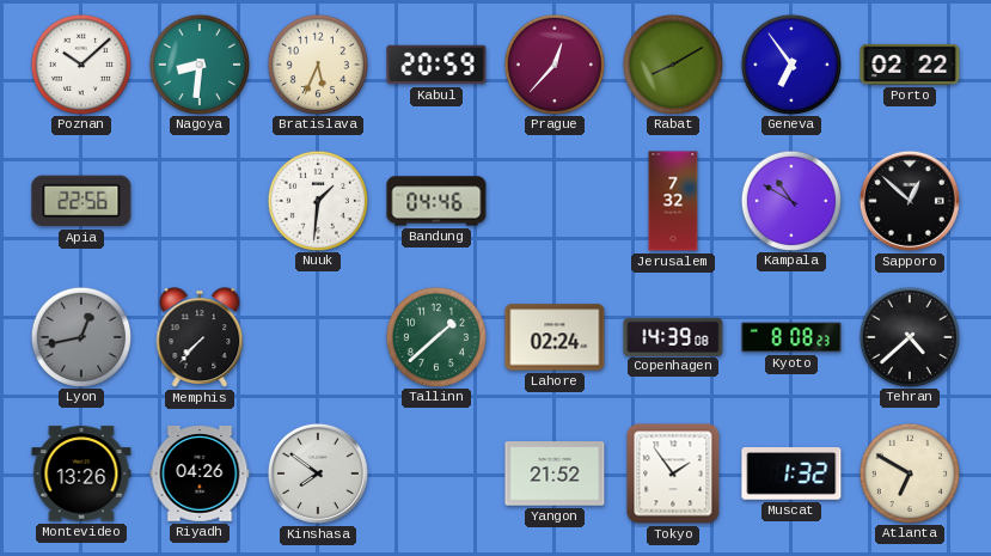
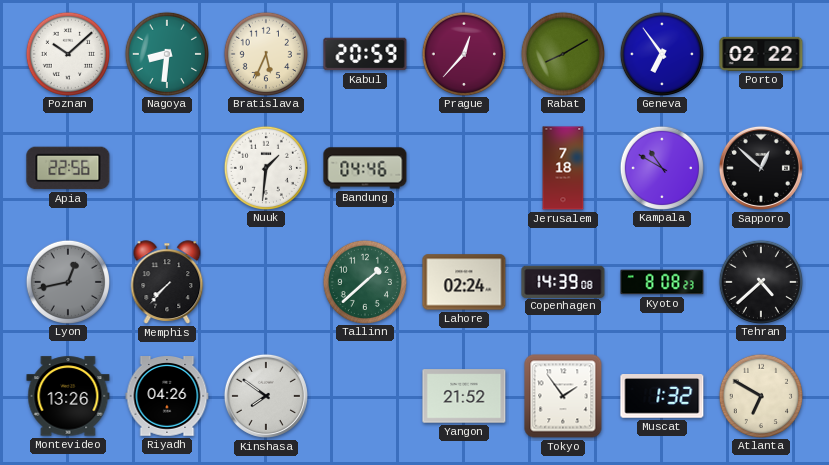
Jerusalem: 7:32 -> 7:18
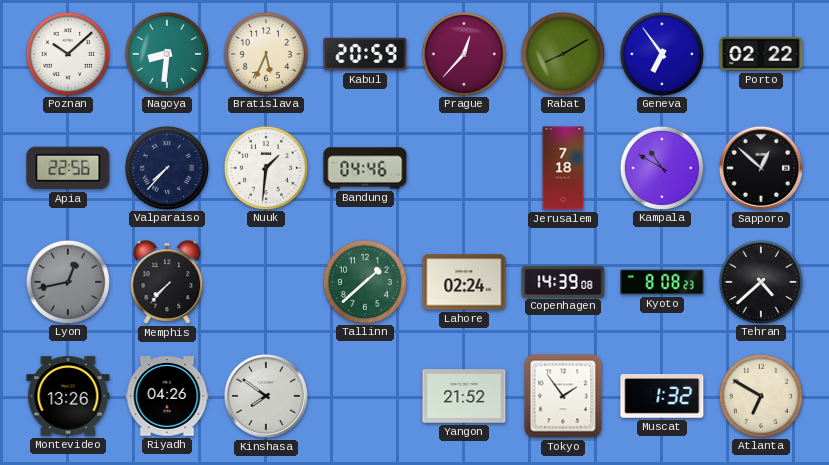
Valparaiso: none -> 7:37
